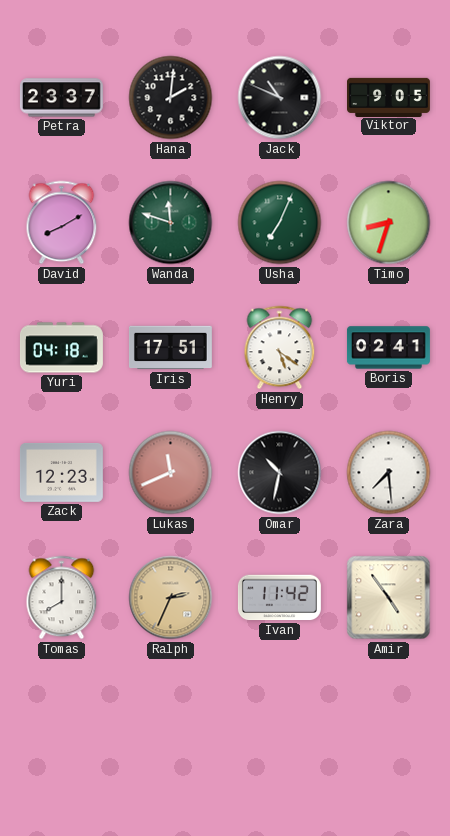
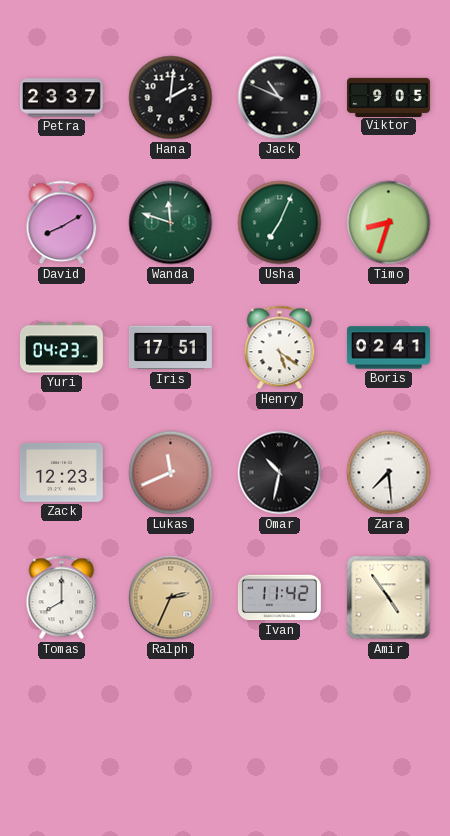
Yuri: 04:18 -> 04:23
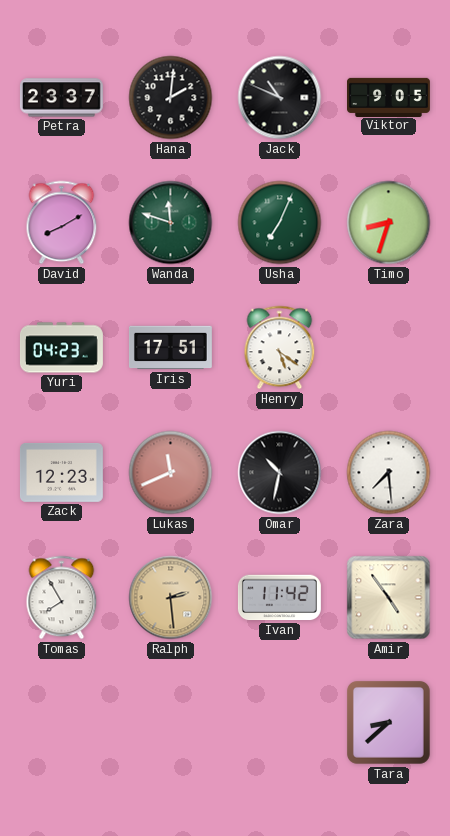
Boris: 02:41 -> none
Tomas: 8:00 -> 7:55
Ralph: 2:34 -> 2:29
Tara: none -> 8:38
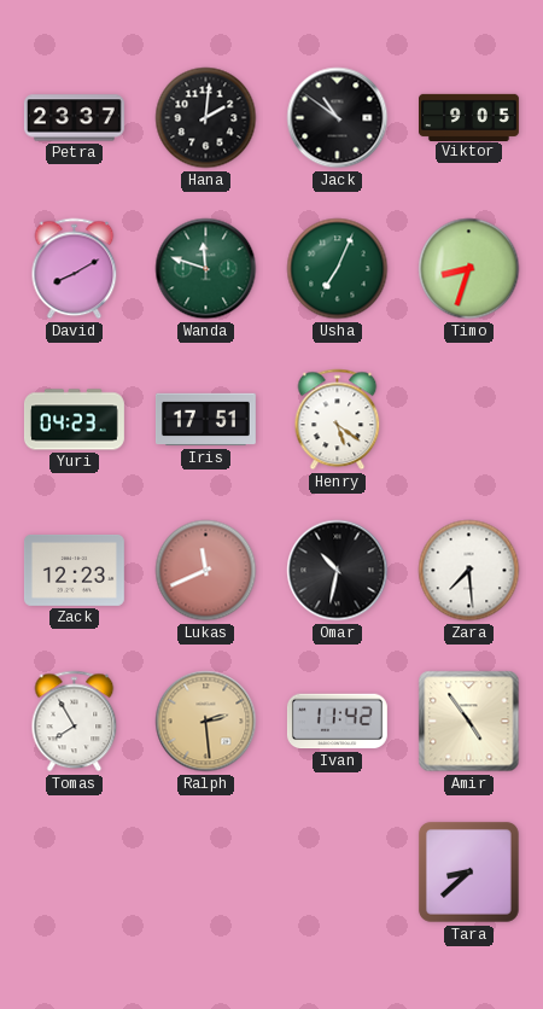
Jack: 10:49 -> 10:51
